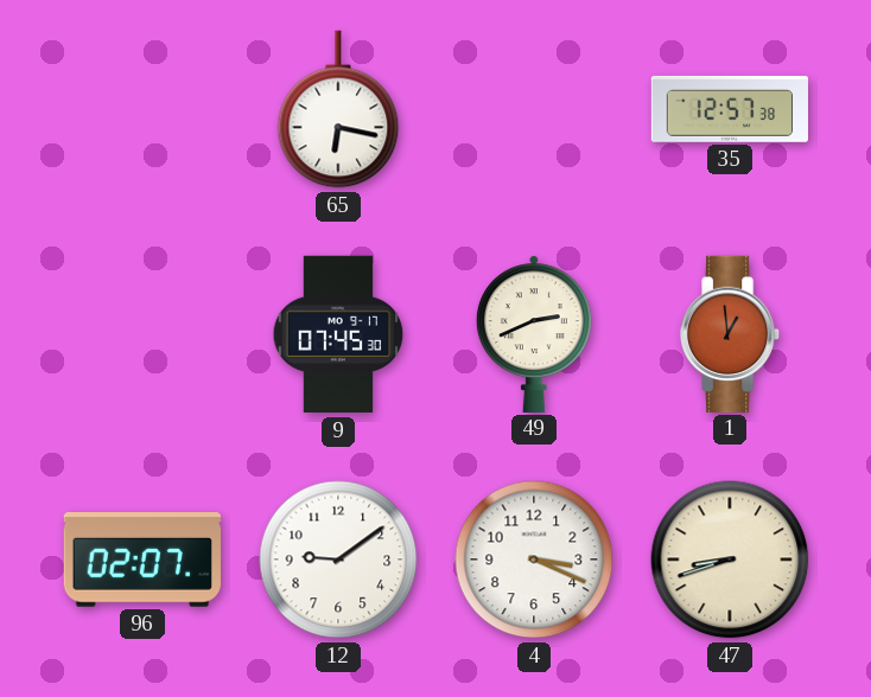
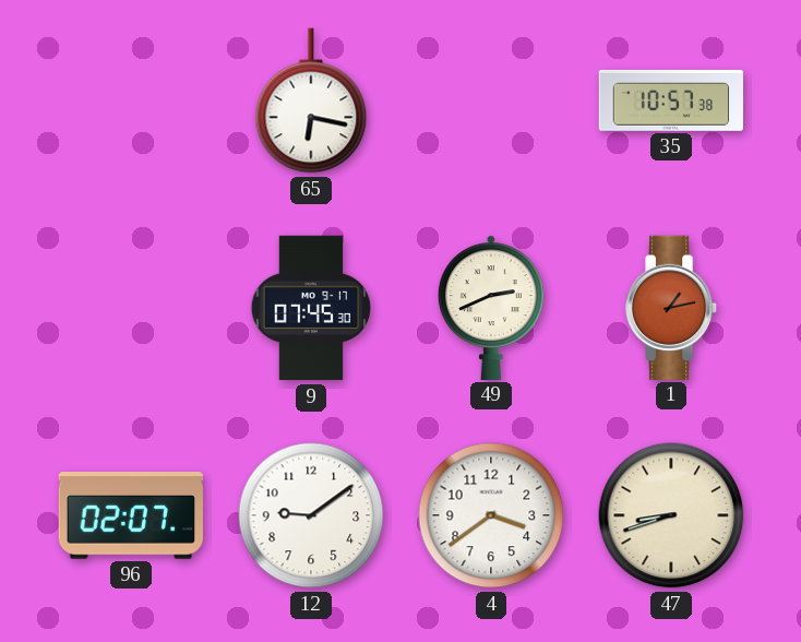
35: 12:57 -> 10:57
1: 12:59 -> 1:13
4: 3:19 -> 3:39
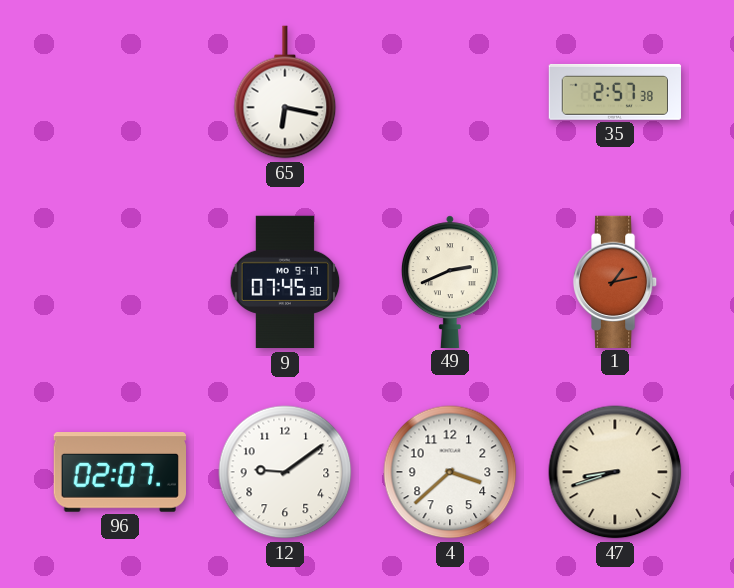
35: 10:57 -> 2:57
4: 3:39 -> 3:38
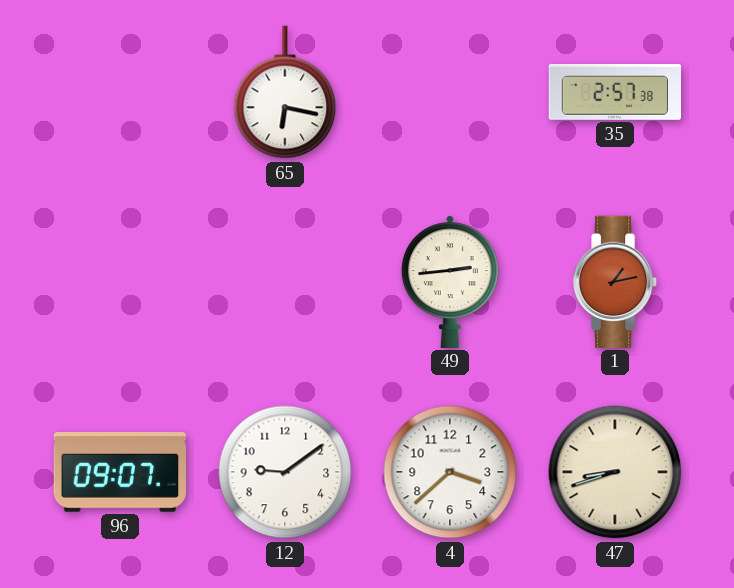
9: 07:45 -> none
49: 2:41 -> 2:44
96: 02:07 -> 09:07
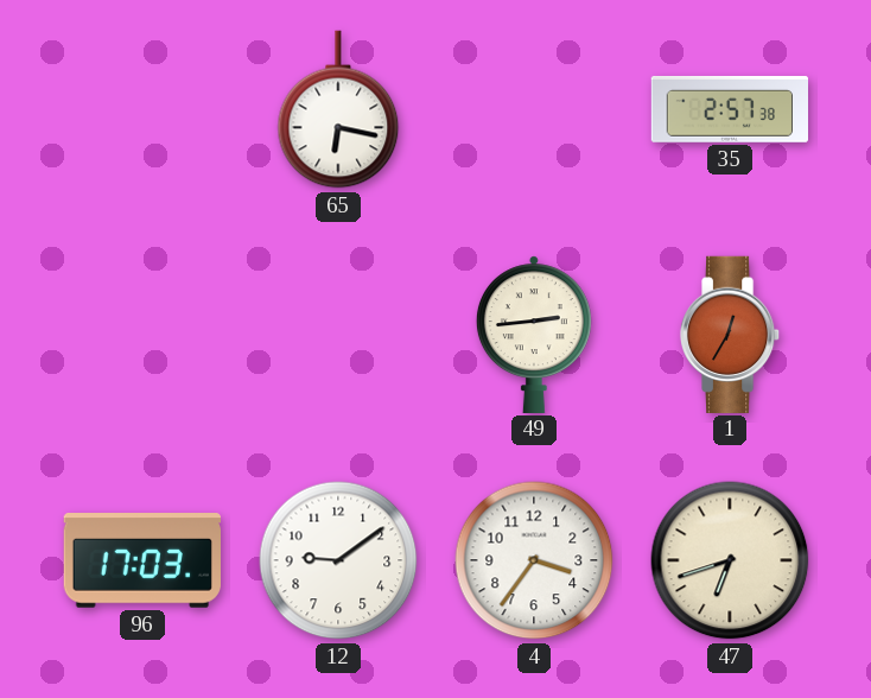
1: 1:13 -> 12:35
96: 09:07 -> 17:03
4: 3:38 -> 3:36
47: 8:42 -> 6:42
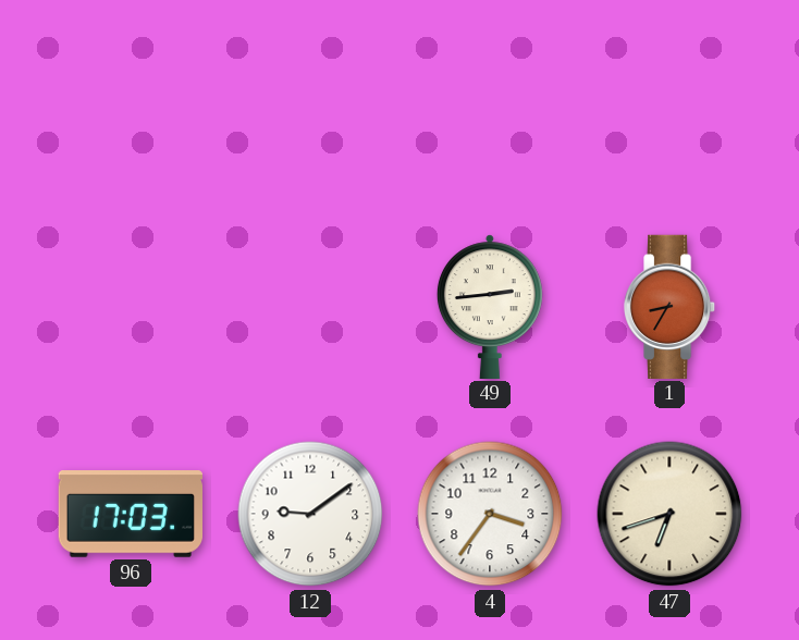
65: 6:17 -> none
35: 2:57 -> none
1: 12:35 -> 8:35
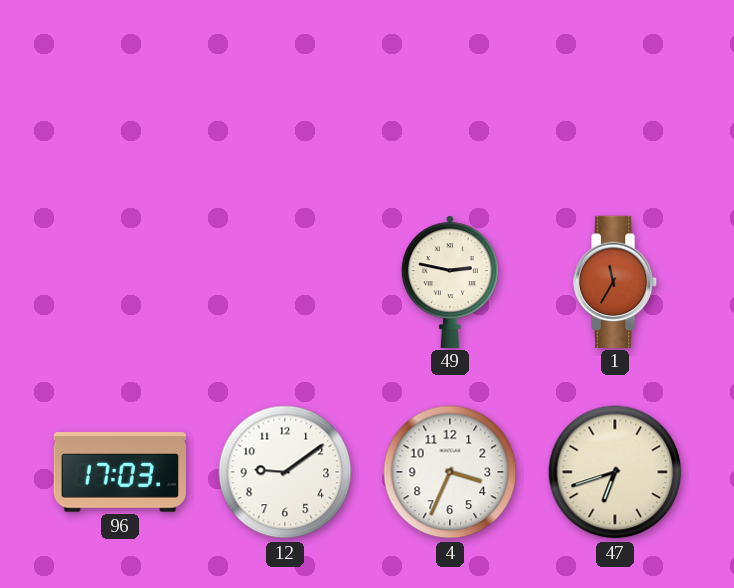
49: 2:44 -> 2:47
1: 8:35 -> 11:35
4: 3:36 -> 3:34
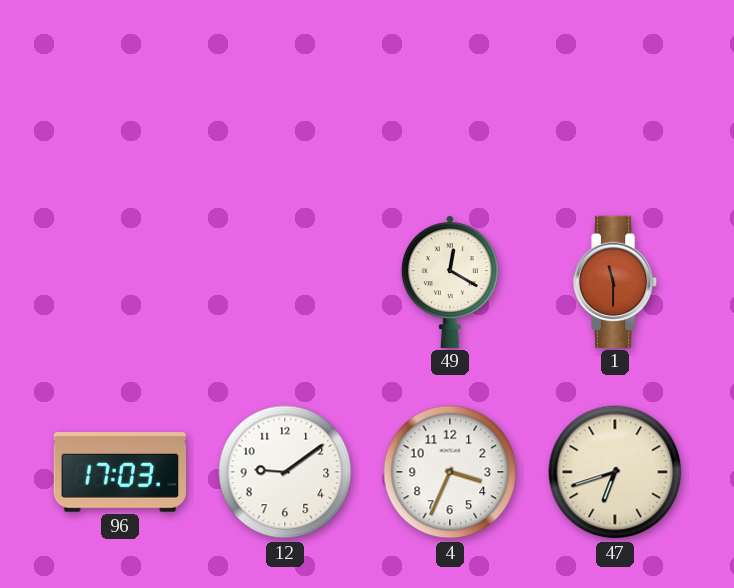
49: 2:47 -> 12:20
1: 11:35 -> 11:30
